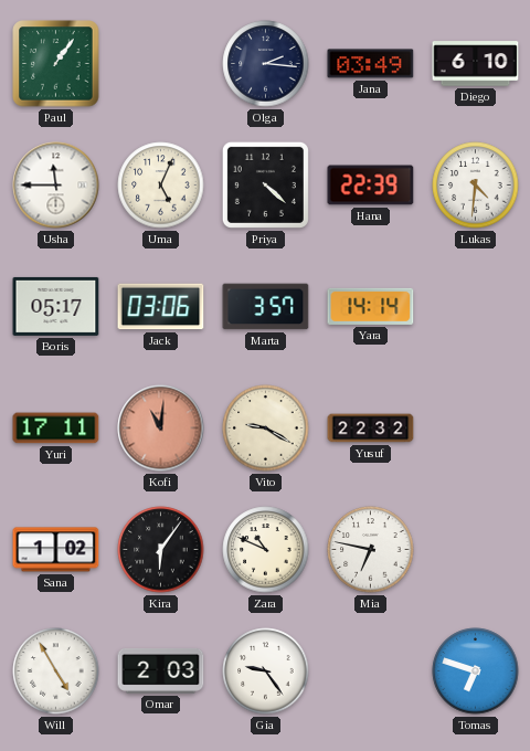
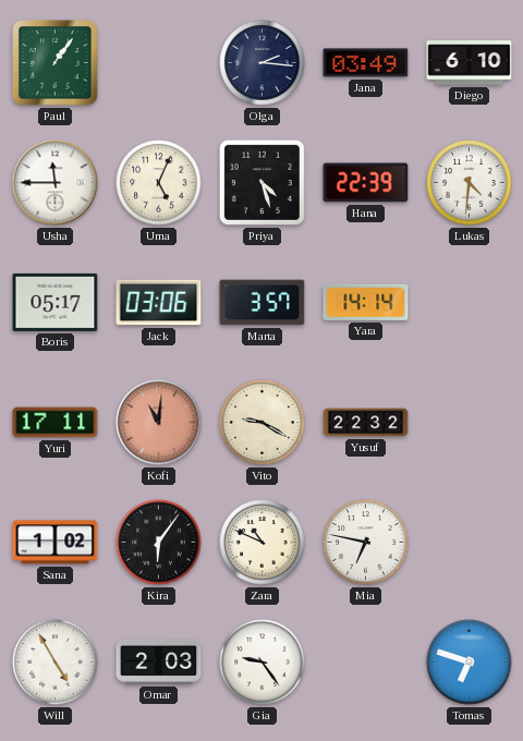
Priya: 4:22 -> 4:27
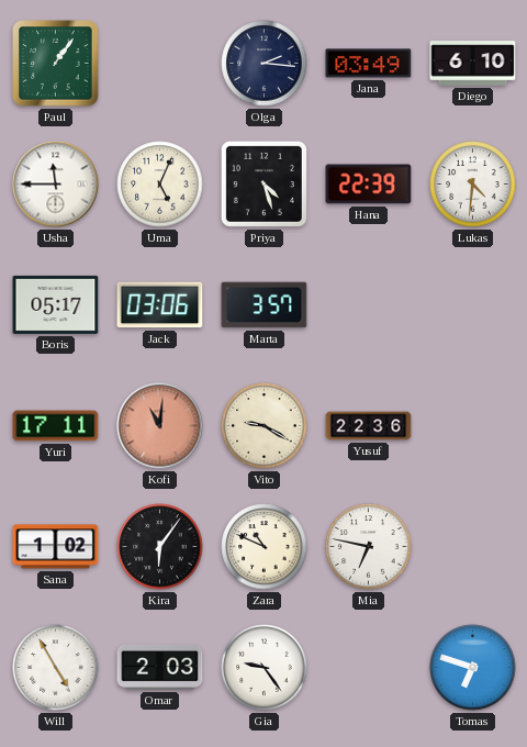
Yara: 14:14 -> none
Yusuf: 22:32 -> 22:36
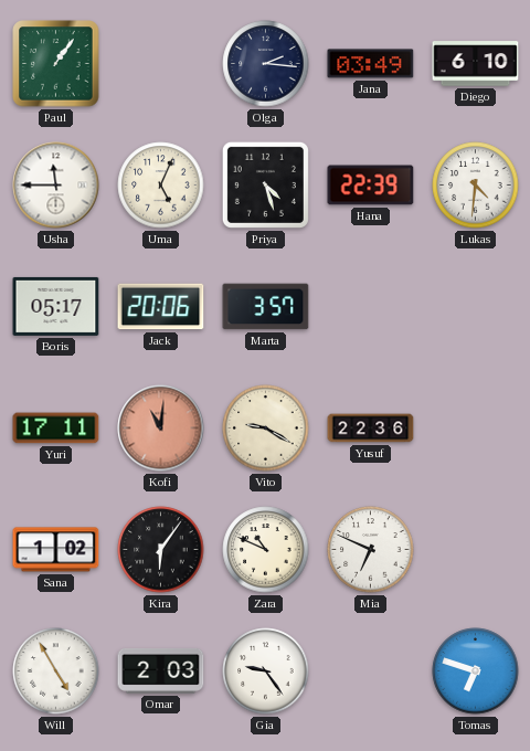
Jack: 03:06 -> 20:06
Mia: 6:47 -> 6:49
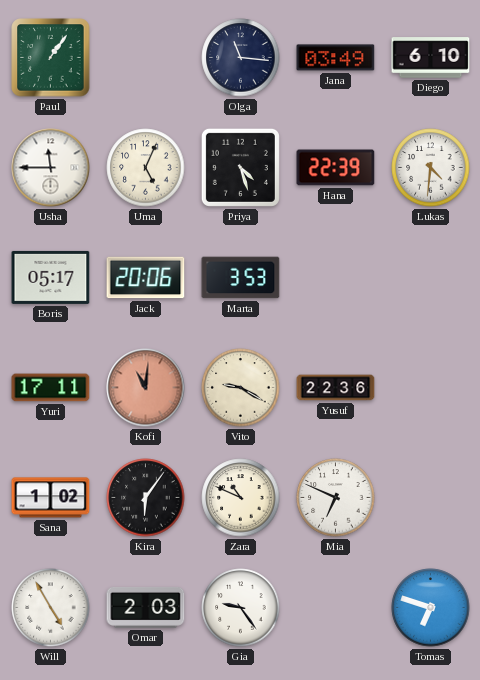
Olga: 2:16 -> 11:16
Marta: 3:57 -> 3:53
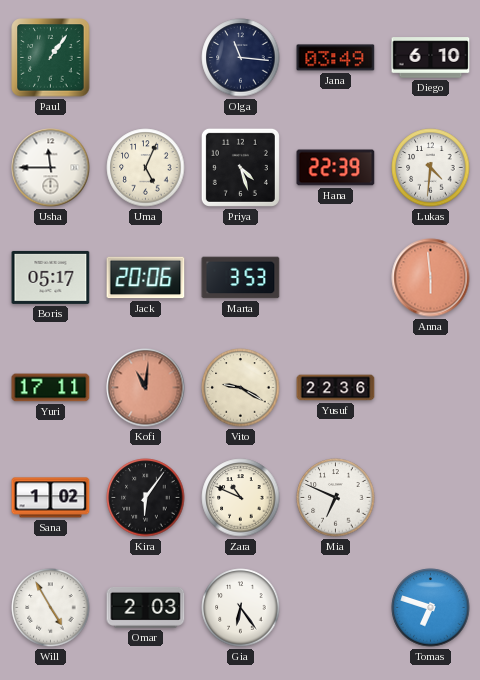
Anna: none -> 5:59
Gia: 9:24 -> 6:24
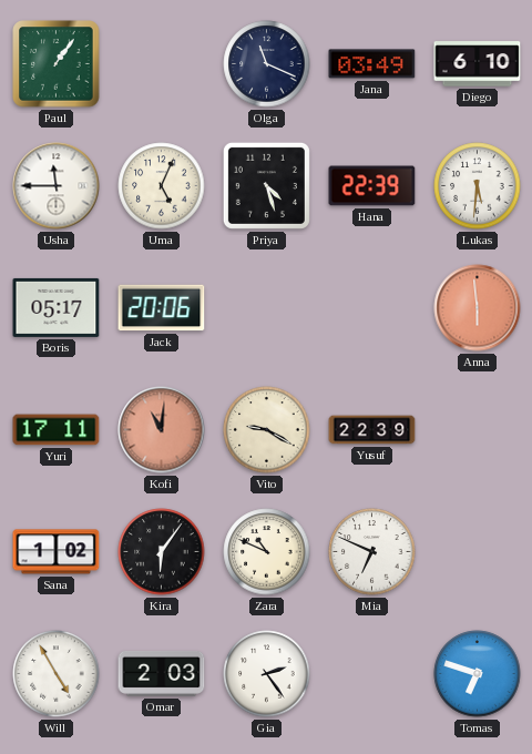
Olga: 11:16 -> 11:19
Lukas: 4:31 -> 5:31
Marta: 3:53 -> none
Yusuf: 22:36 -> 22:39
Gia: 6:24 -> 2:24
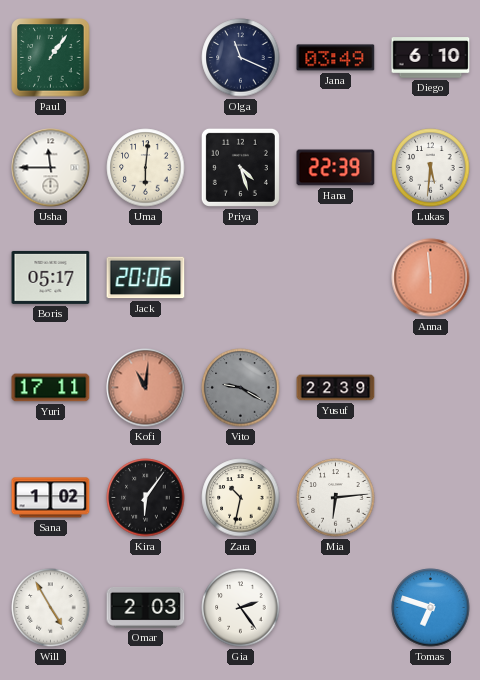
Uma: 5:04 -> 6:01
Vito dial: cream -> grey
Zara: 10:49 -> 10:32
Mia: 6:49 -> 6:14
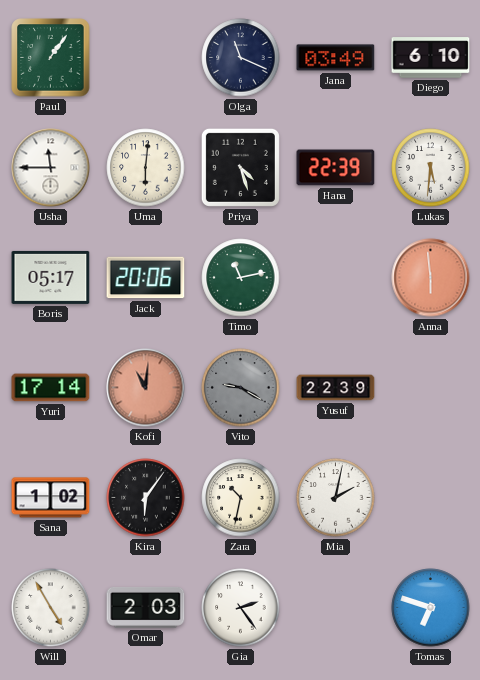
Timo: none -> 11:13
Yuri: 17:11 -> 17:14
Mia: 6:14 -> 2:02
